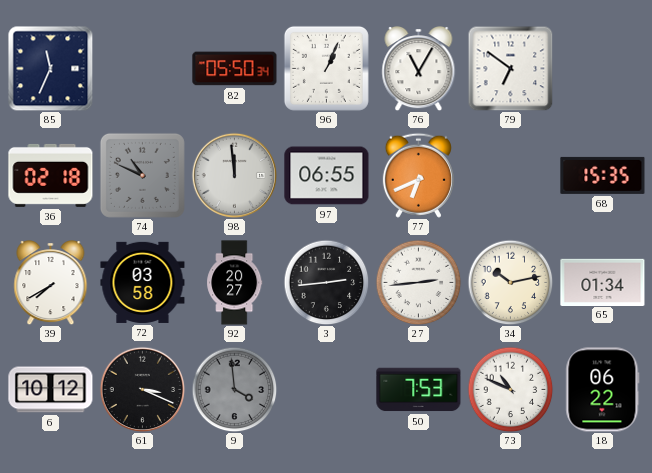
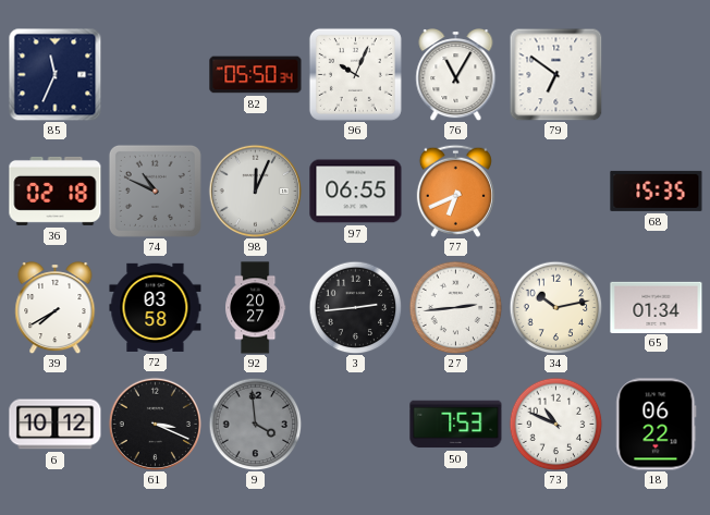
96: 1:04 -> 10:04
98: 11:59 -> 12:04
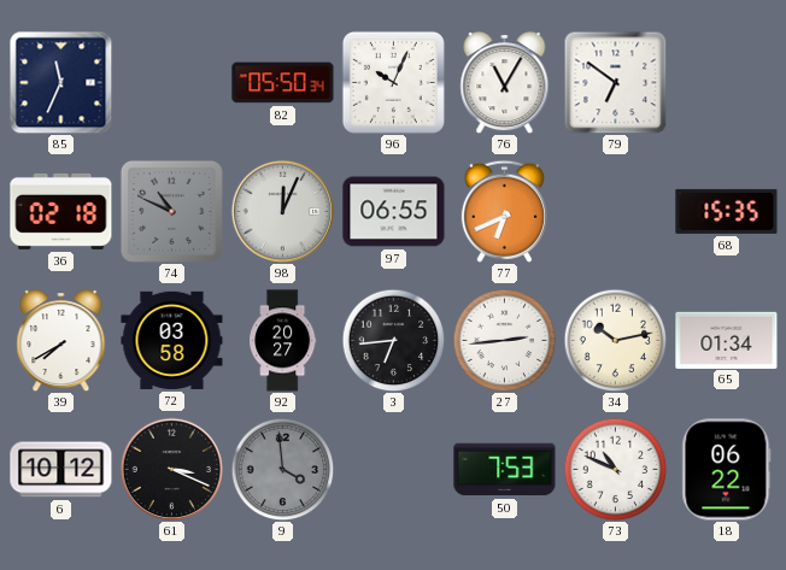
3: 2:44 -> 6:44
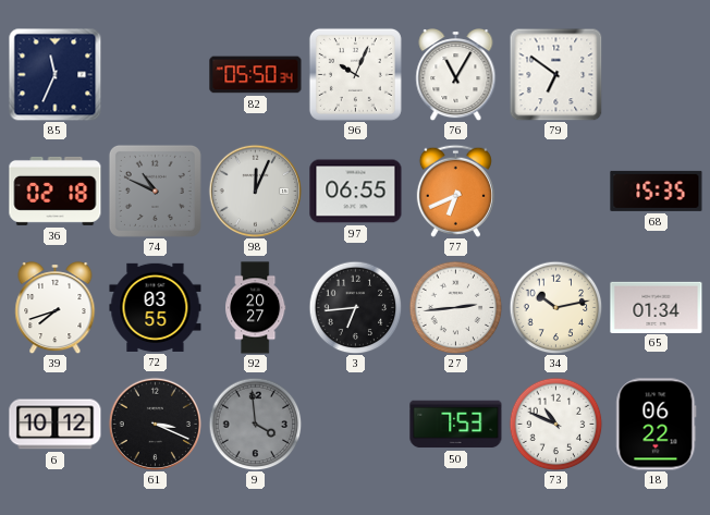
39: 7:40 -> 7:42
72: 03:58 -> 03:55
